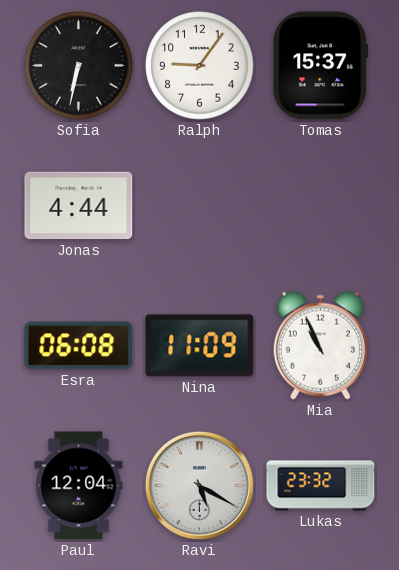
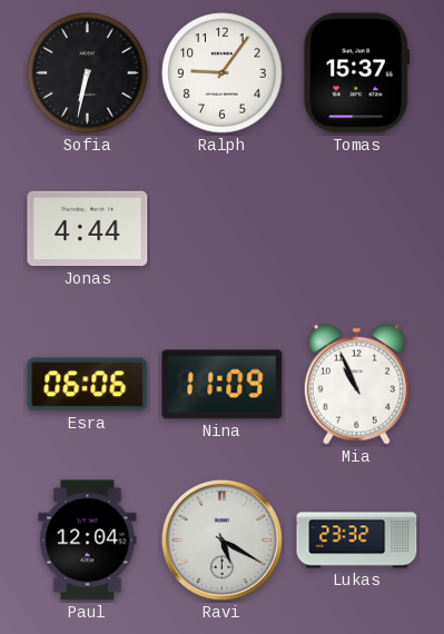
Esra: 06:08 -> 06:06
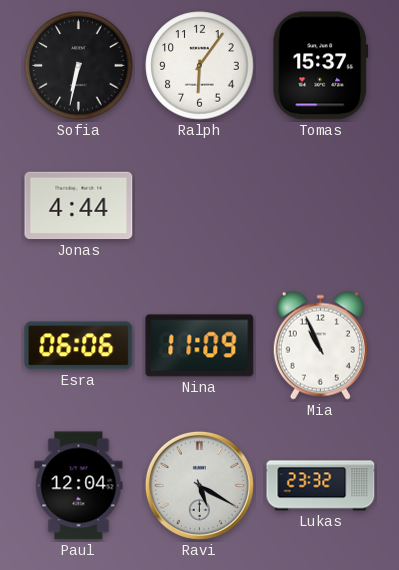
Ralph: 9:06 -> 6:06
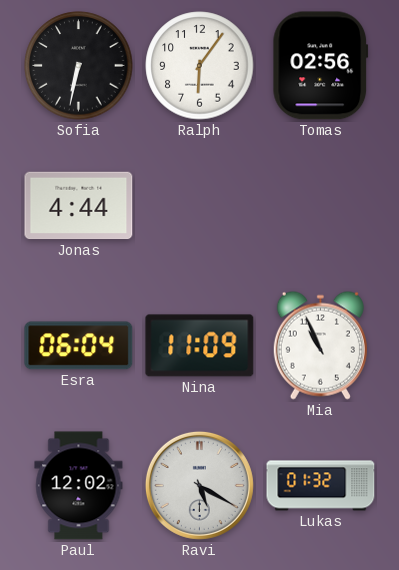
Tomas: 15:37 -> 02:56
Esra: 06:06 -> 06:04
Paul: 12:04 -> 12:02
Lukas: 23:32 -> 01:32
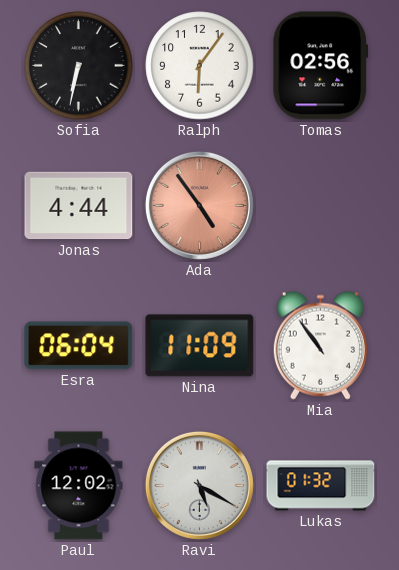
Ada: none -> 4:54
Mia: 10:56 -> 10:54
